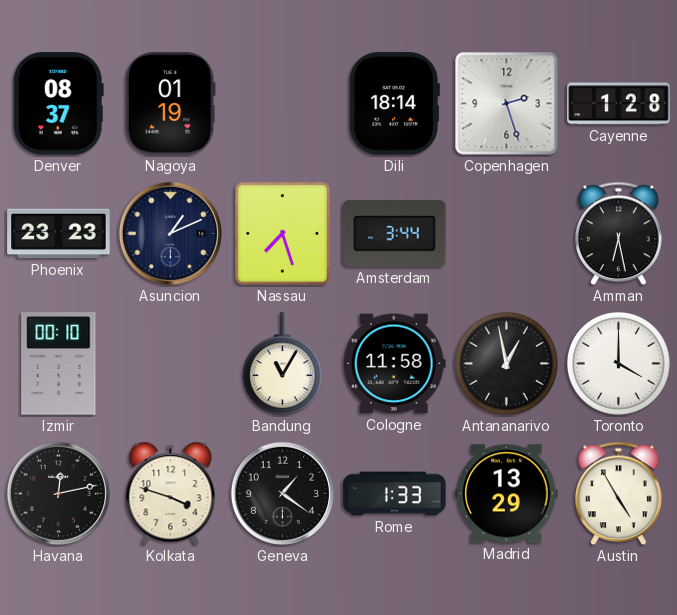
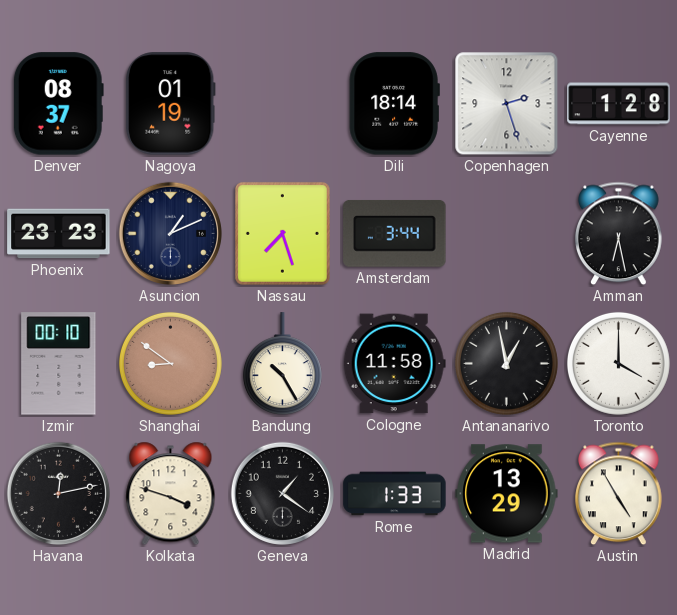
Shanghai: none -> 8:51
Bandung: 11:05 -> 10:25
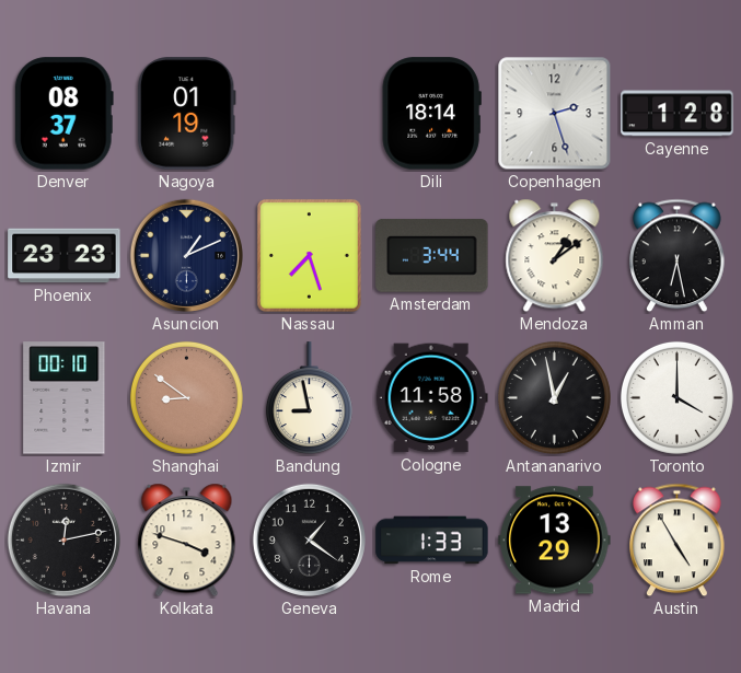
Mendoza: none -> 1:09
Bandung: 10:25 -> 8:58
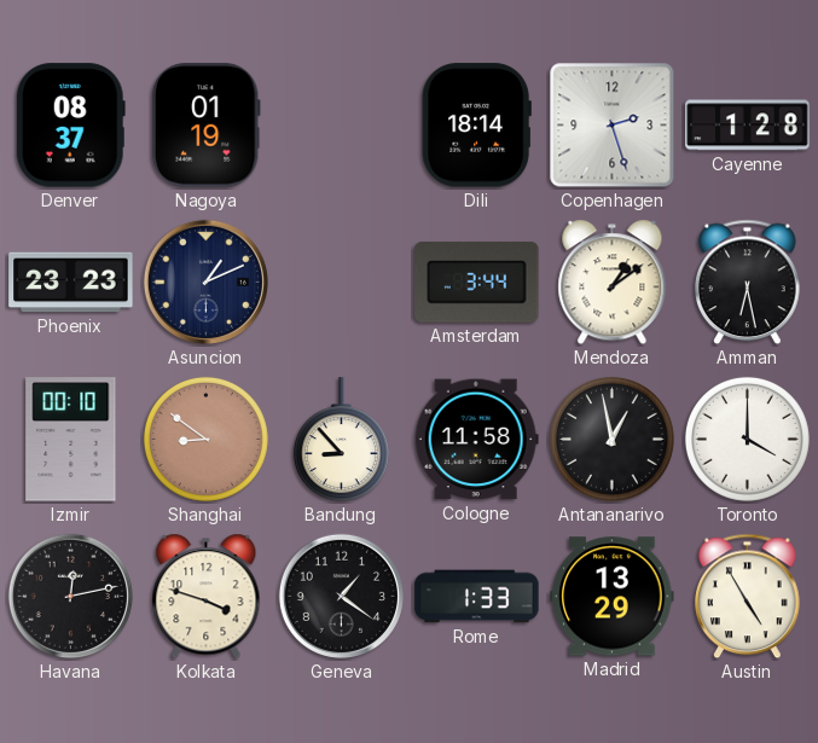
Nassau: 7:27 -> none
Bandung: 8:58 -> 8:53
